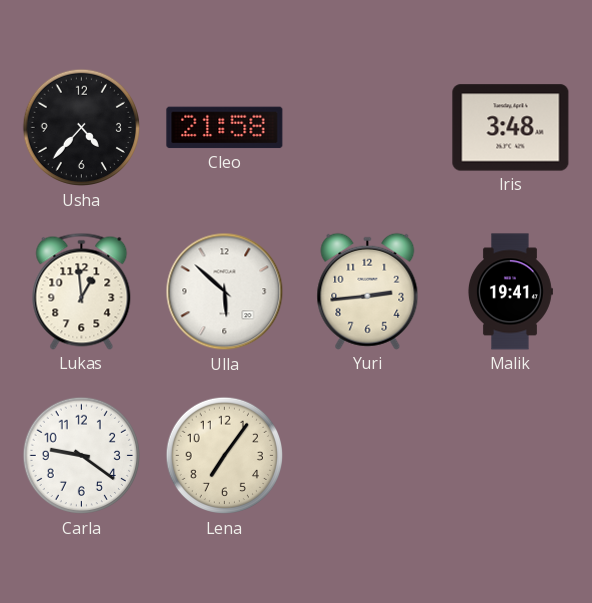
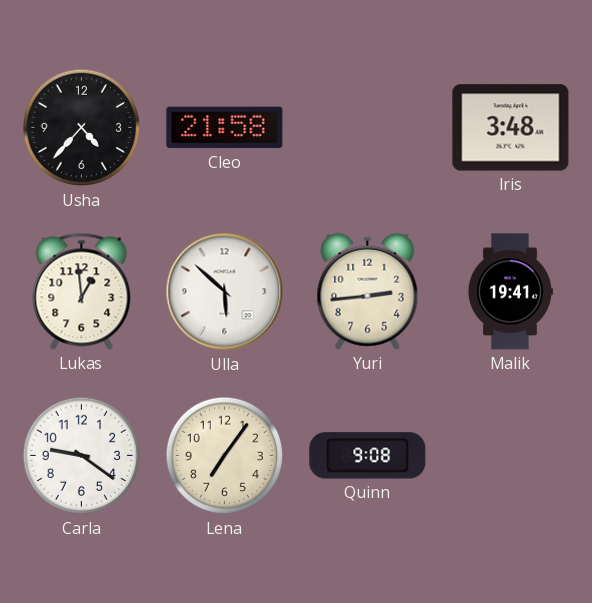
Quinn: none -> 9:08
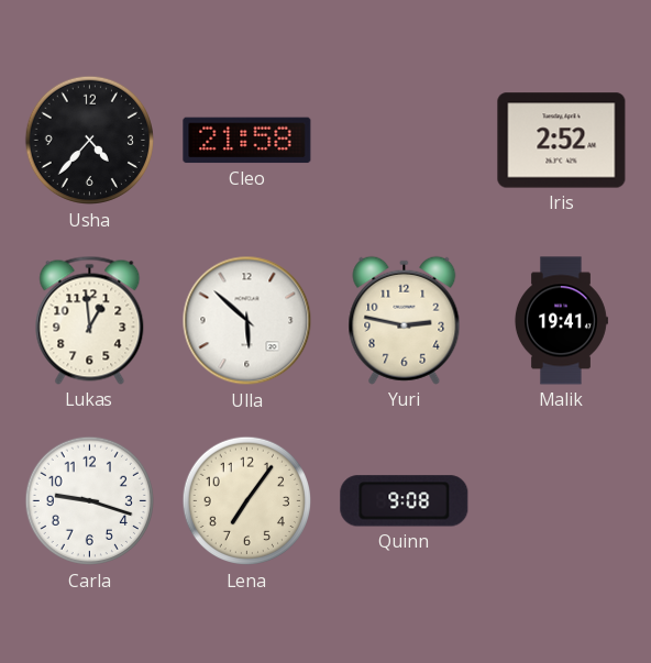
Iris: 3:48 -> 2:52
Yuri: 2:44 -> 2:47
Carla: 9:21 -> 9:18
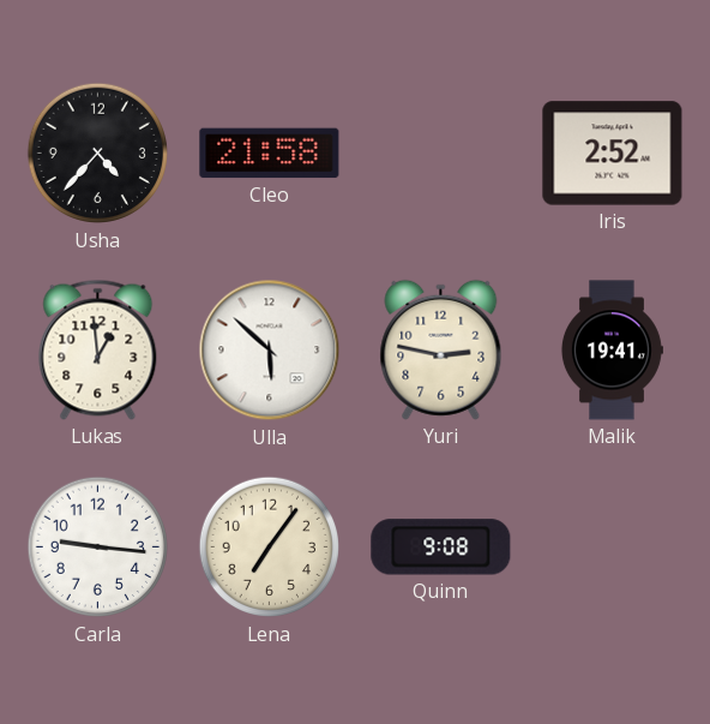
Carla: 9:18 -> 9:16
